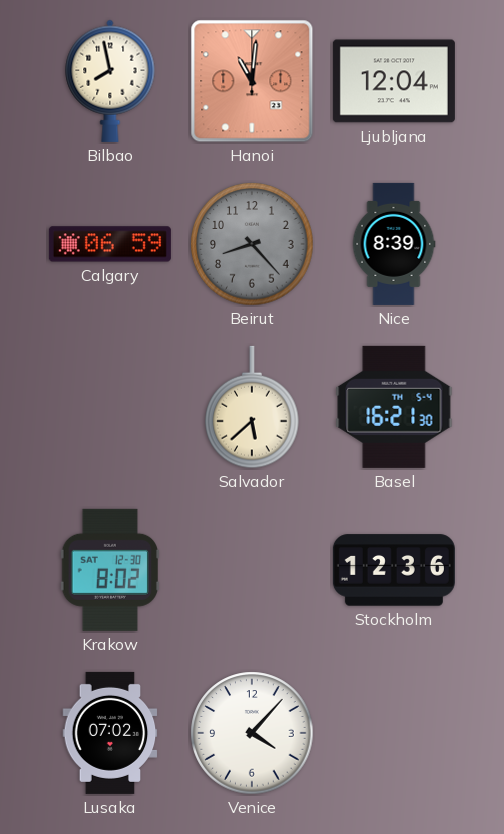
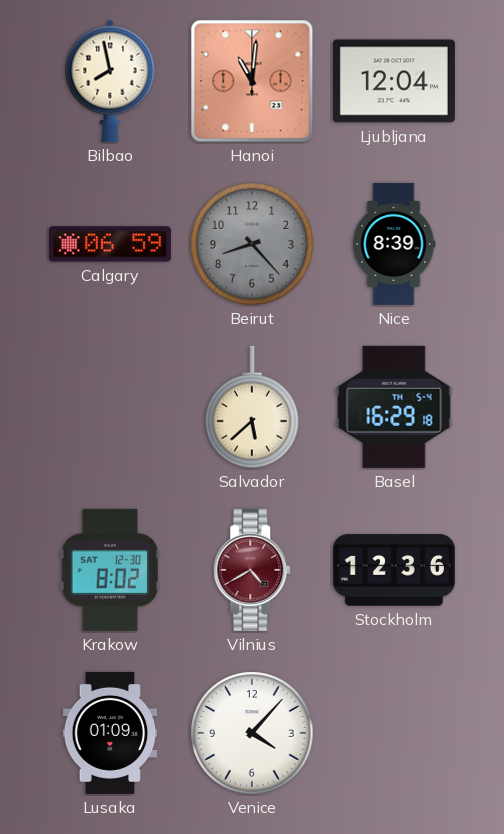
Basel: 16:21 -> 16:29
Vilnius: none -> 4:40
Lusaka: 07:02 -> 01:09
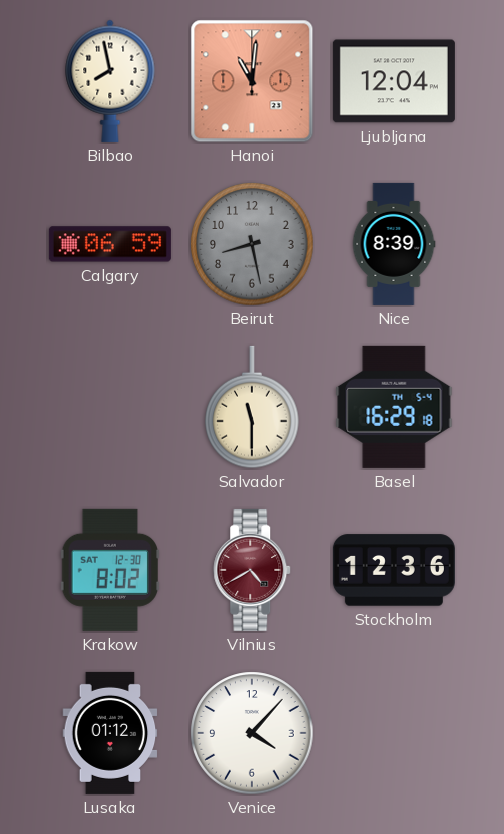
Beirut: 8:23 -> 8:28
Salvador: 5:38 -> 11:30
Lusaka: 01:09 -> 01:12
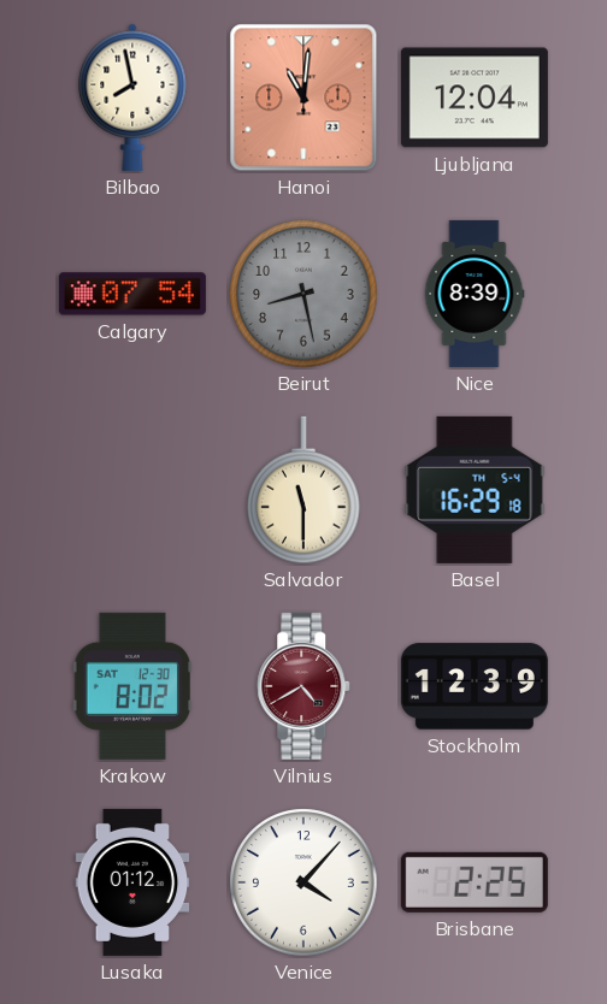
Calgary: 06:59 -> 07:54
Stockholm: 12:36 -> 12:39
Brisbane: none -> 2:25
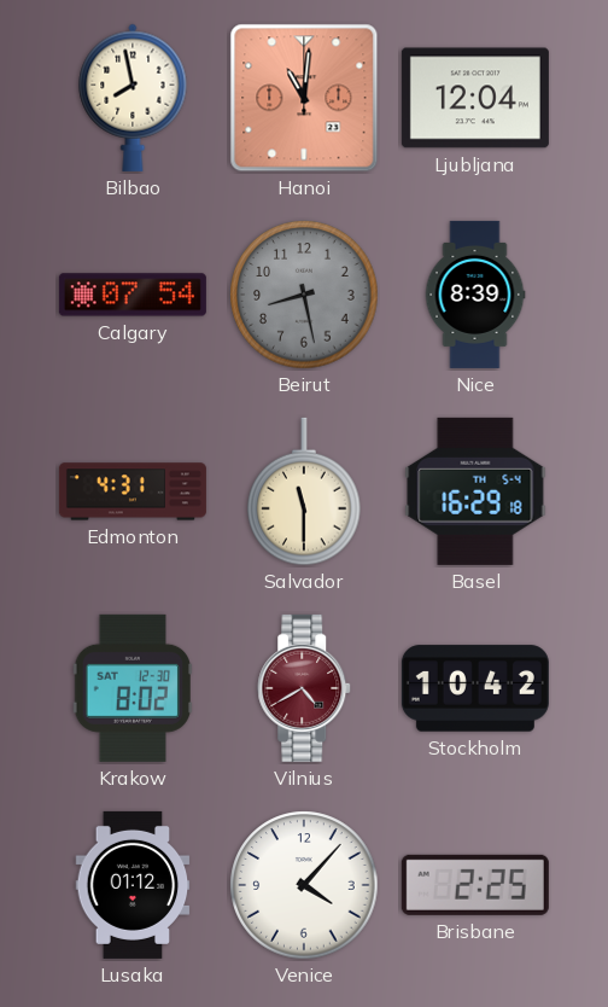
Edmonton: none -> 4:31
Stockholm: 12:39 -> 10:42
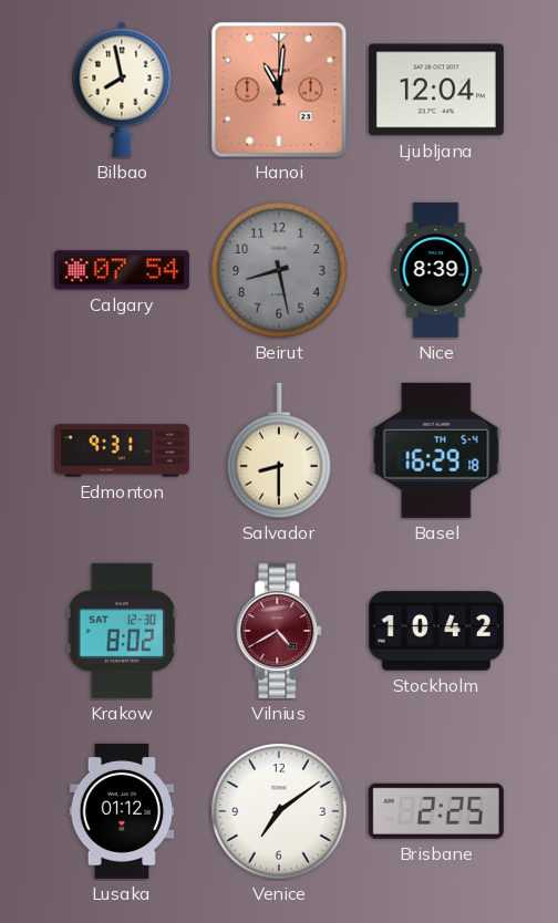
Edmonton: 4:31 -> 9:31
Salvador: 11:30 -> 8:30
Venice: 4:07 -> 7:09
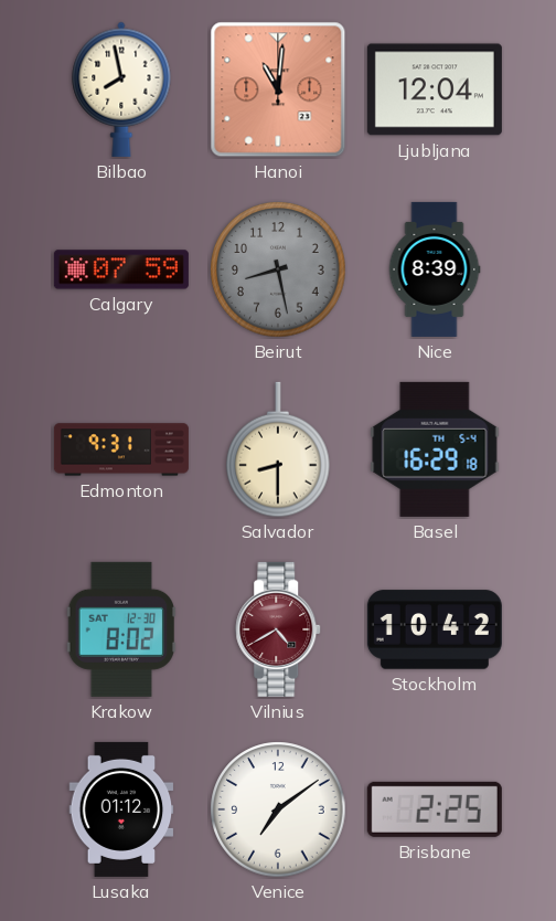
Calgary: 07:54 -> 07:59
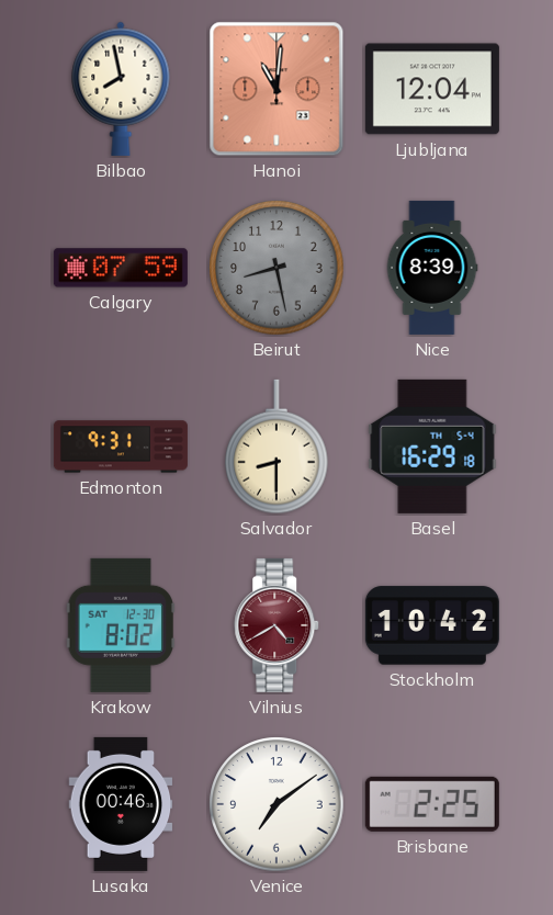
Lusaka: 01:12 -> 00:46
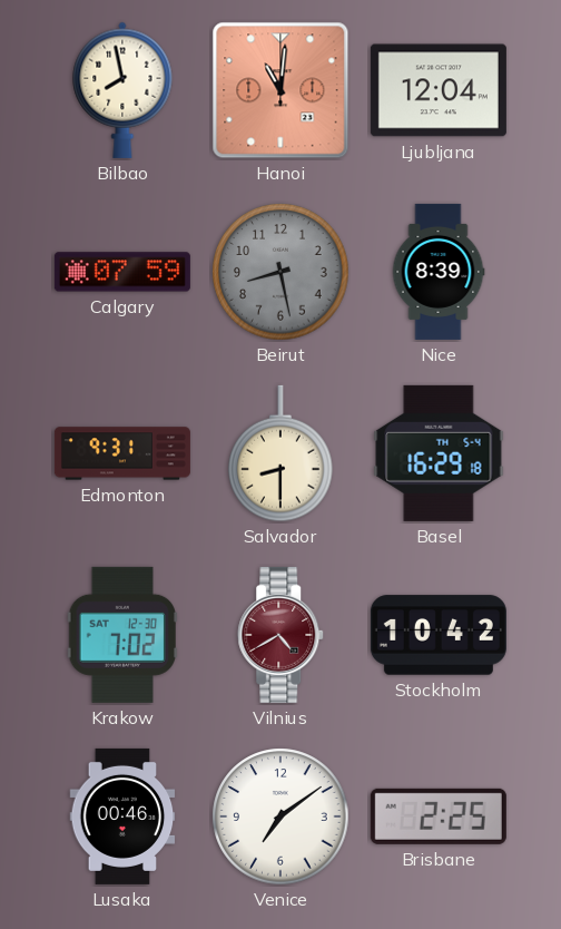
Krakow: 8:02 -> 7:02
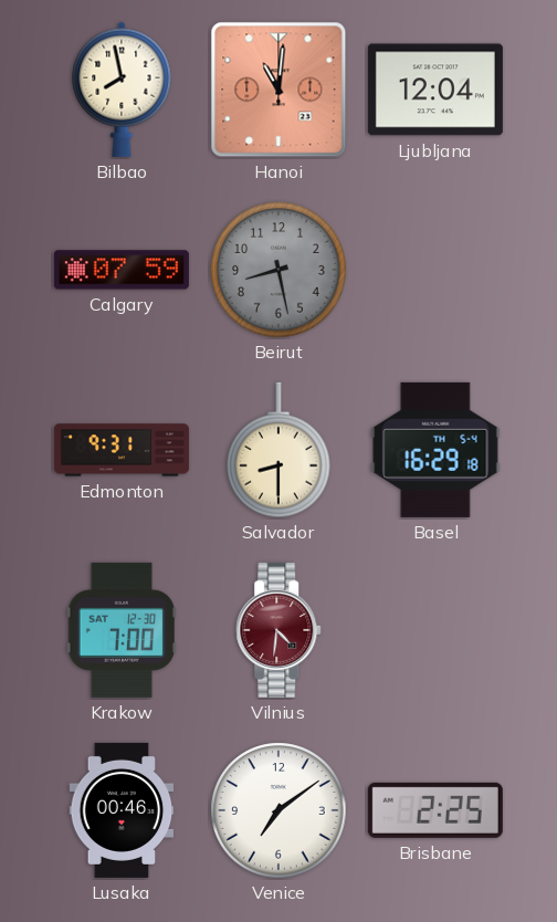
Nice: 8:39 -> none
Krakow: 7:02 -> 7:00
Vilnius: 4:40 -> 4:31
Stockholm: 10:42 -> none
